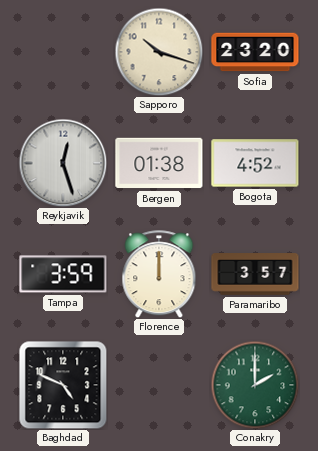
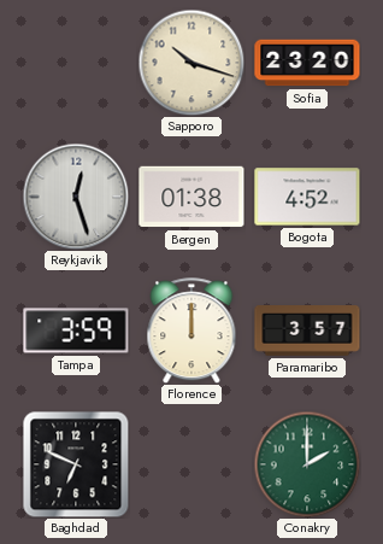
Baghdad: 4:49 -> 6:49
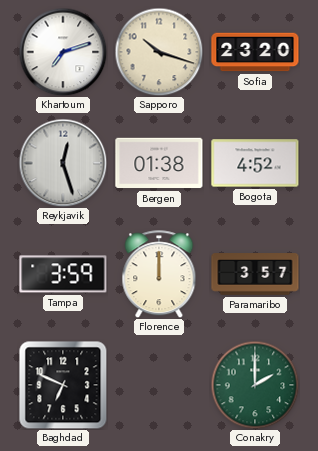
Khartoum: none -> 7:12
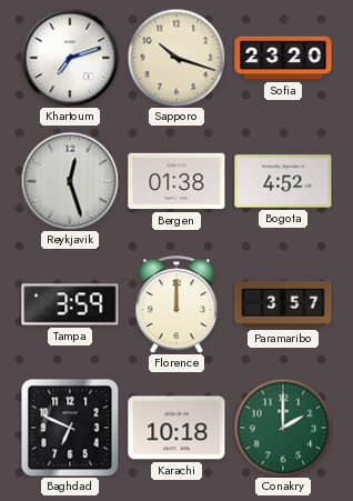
Karachi: none -> 10:18
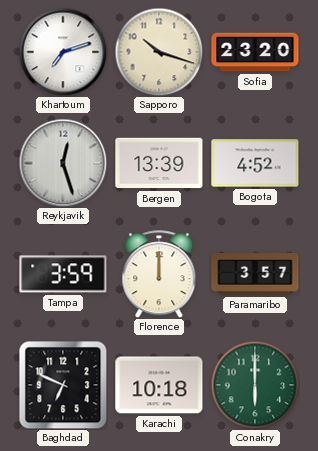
Bergen: 01:38 -> 13:39
Conakry: 2:00 -> 6:00
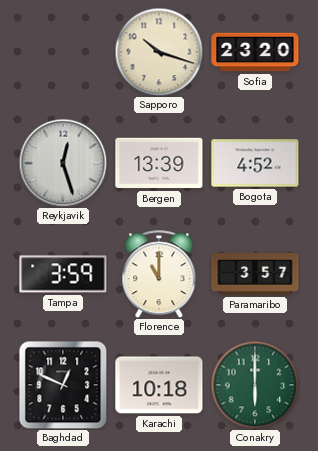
Khartoum: 7:12 -> none
Florence: 12:00 -> 11:00
Baghdad: 6:49 -> 12:49
